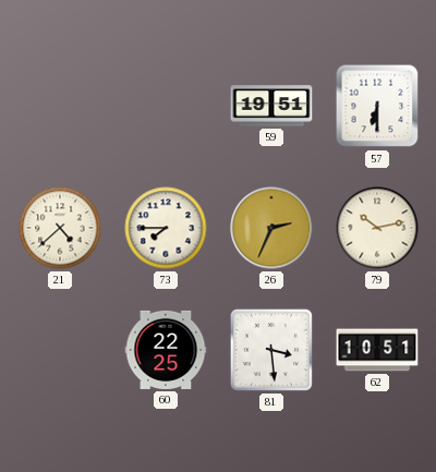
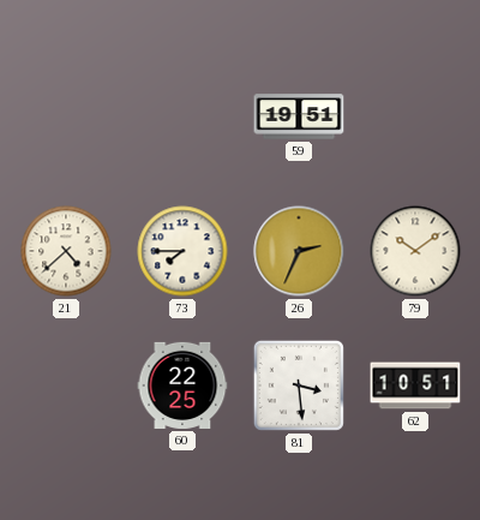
57: 6:30 -> none
79: 10:13 -> 10:09
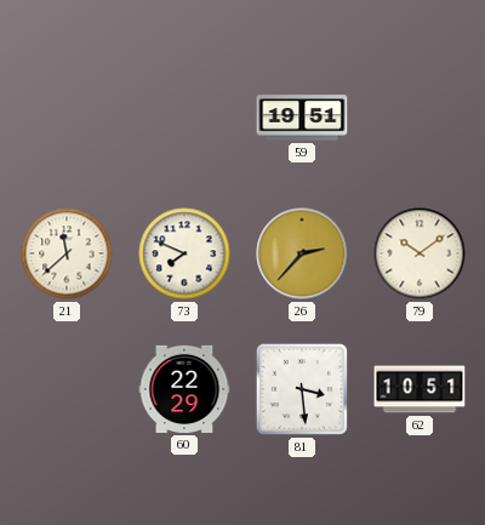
21: 4:38 -> 11:38
73: 7:45 -> 7:49
26: 2:34 -> 2:37
60: 22:25 -> 22:29
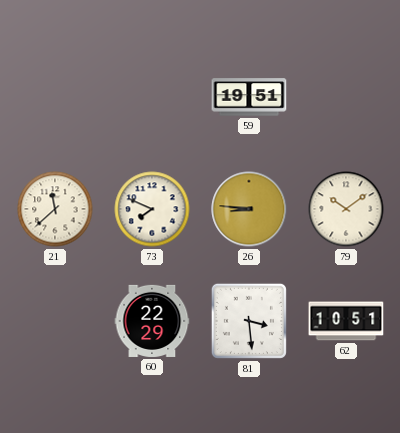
26: 2:37 -> 8:46
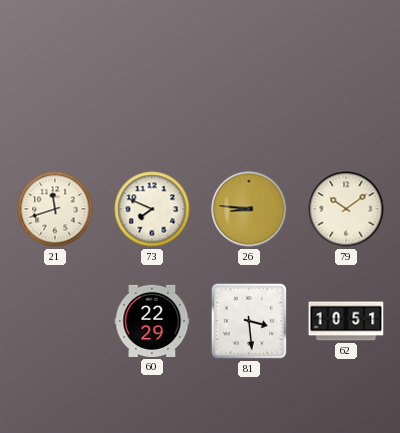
59: 19:51 -> none
21: 11:38 -> 11:42
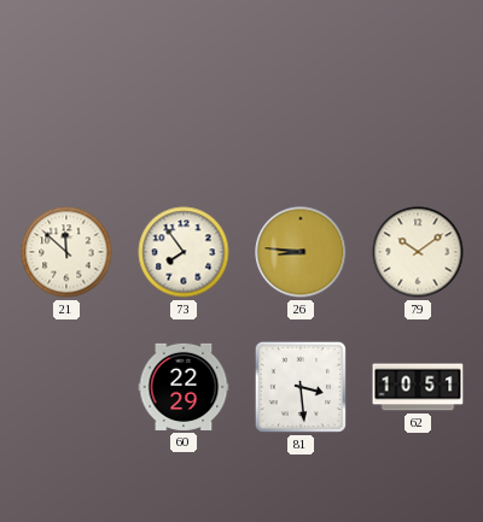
21: 11:42 -> 11:52
73: 7:49 -> 7:54
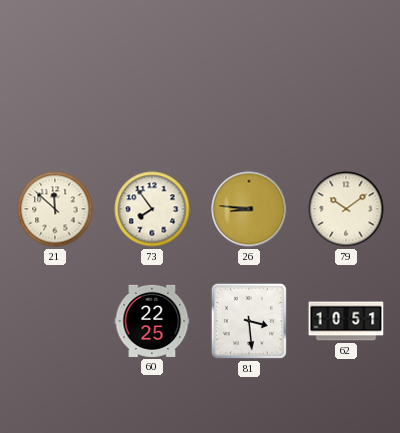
60: 22:29 -> 22:25
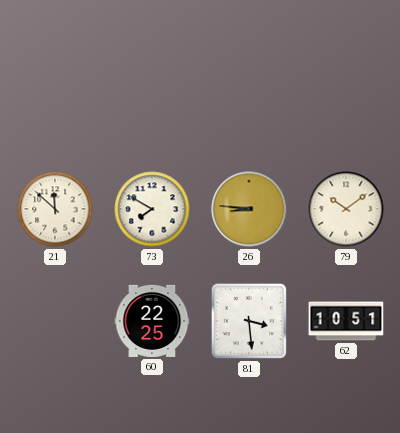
73: 7:54 -> 7:50
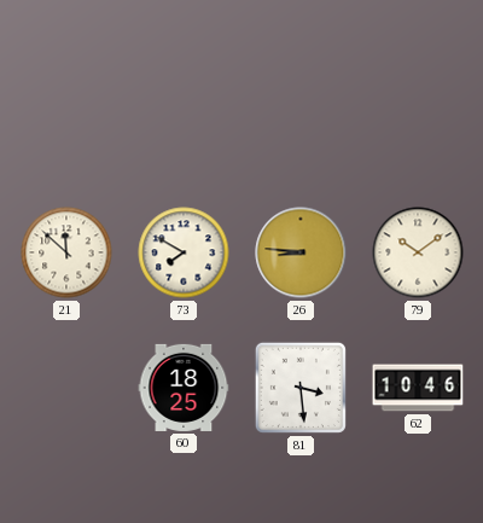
60: 22:25 -> 18:25
62: 10:51 -> 10:46
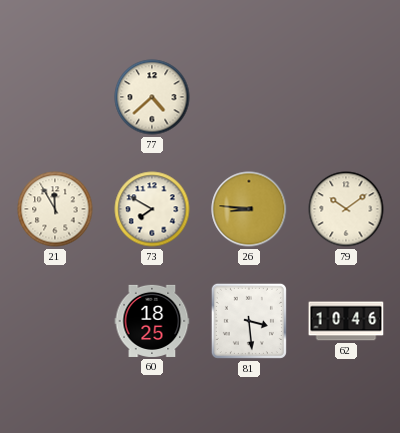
77: none -> 4:38
21: 11:52 -> 11:55
